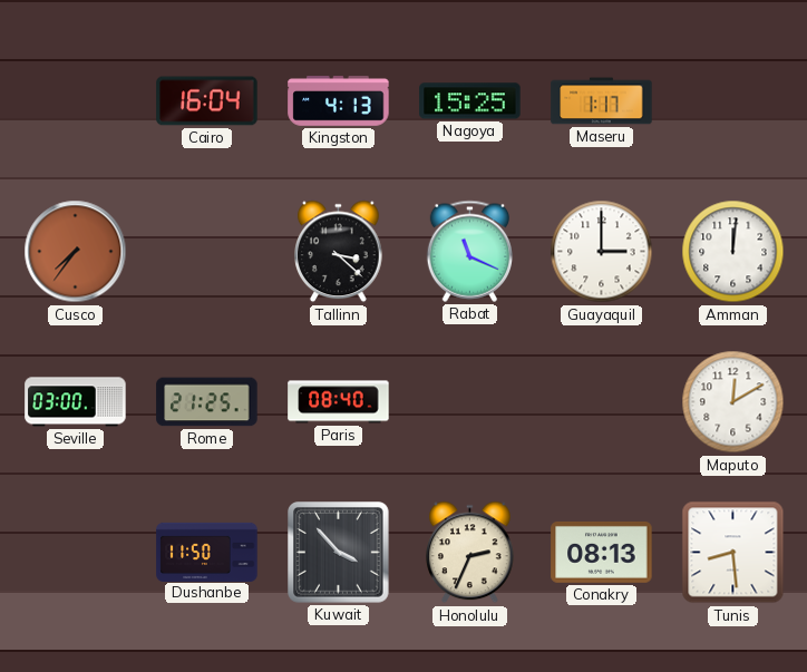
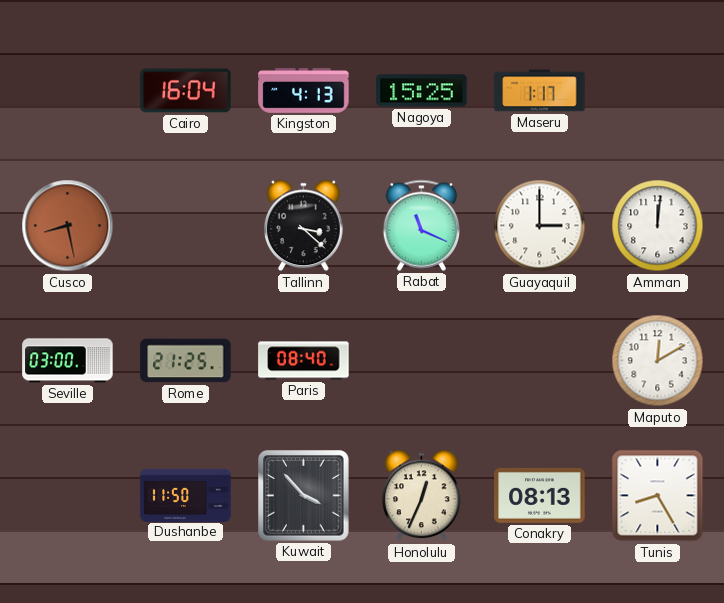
Cusco: 7:36 -> 8:28
Honolulu: 2:34 -> 12:34
Tunis: 8:29 -> 8:25
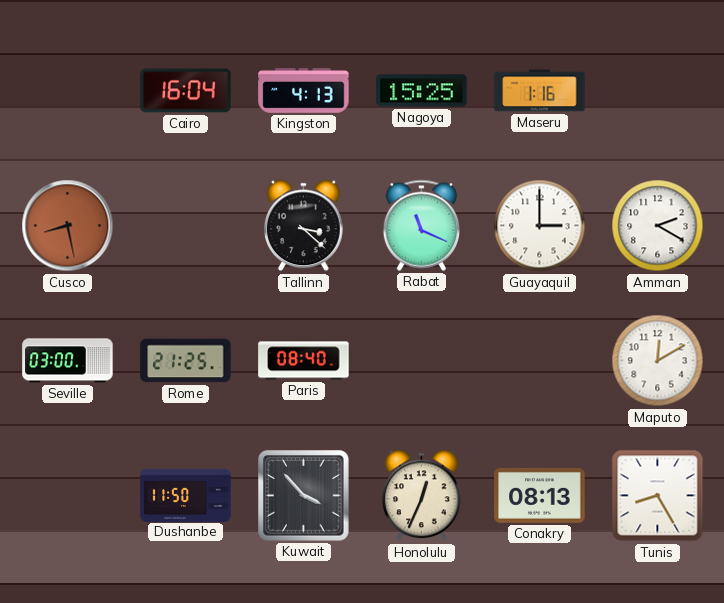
Maseru: 1:17 -> 1:16
Amman: 12:01 -> 2:20
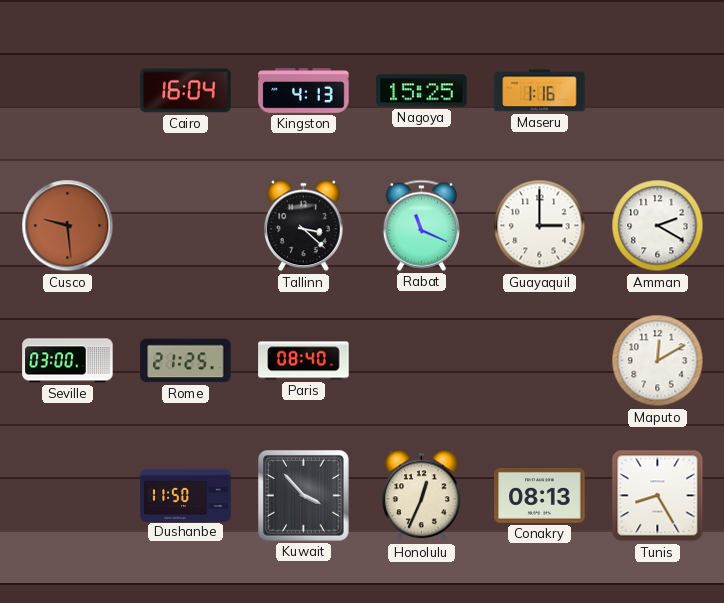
Cusco: 8:28 -> 9:29
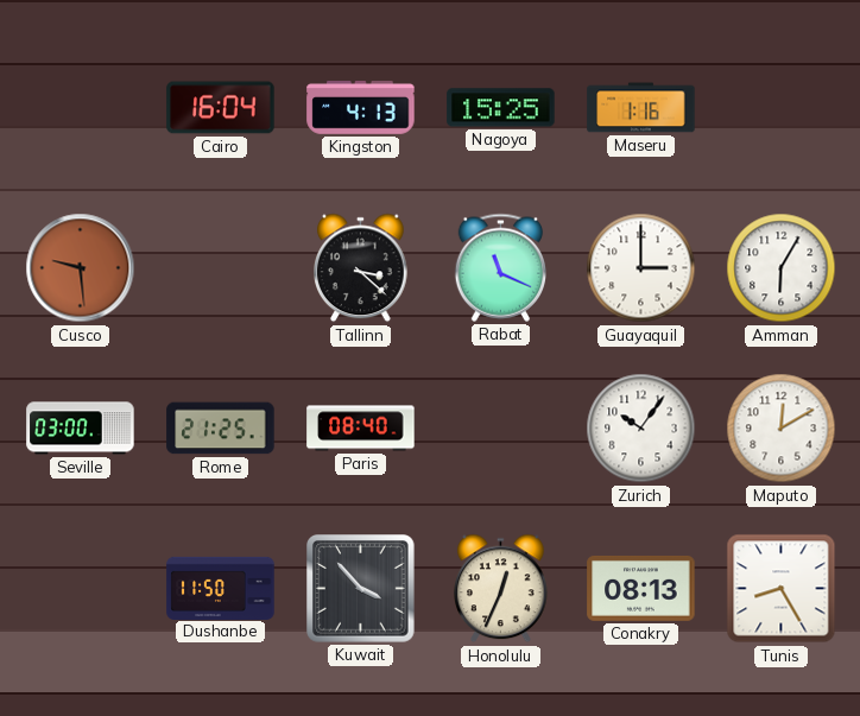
Amman: 2:20 -> 6:05
Zurich: none -> 10:06
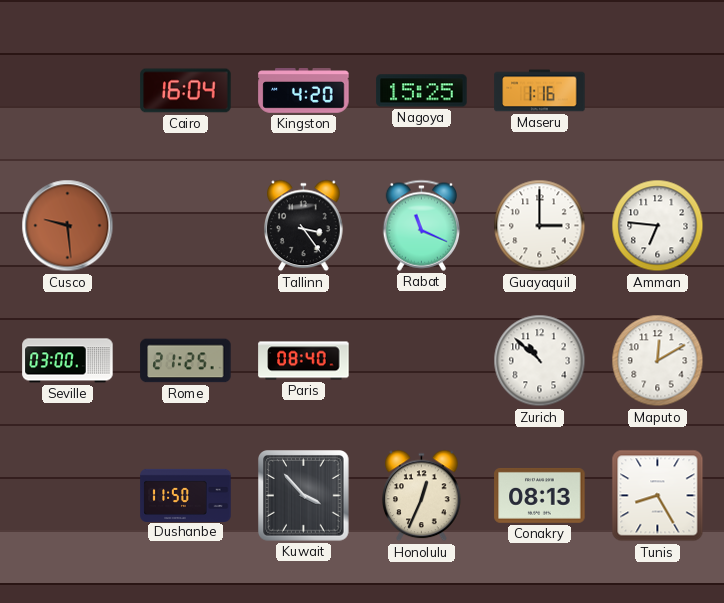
Kingston: 4:13 -> 4:20
Tallinn: 3:22 -> 3:24
Amman: 6:05 -> 6:46
Zurich: 10:06 -> 10:52
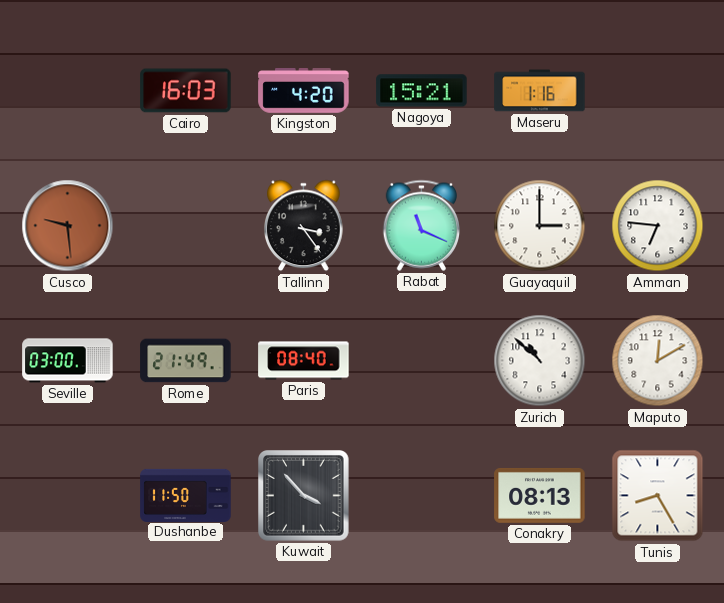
Cairo: 16:04 -> 16:03
Nagoya: 15:25 -> 15:21
Rome: 21:25 -> 21:49
Honolulu: 12:34 -> none
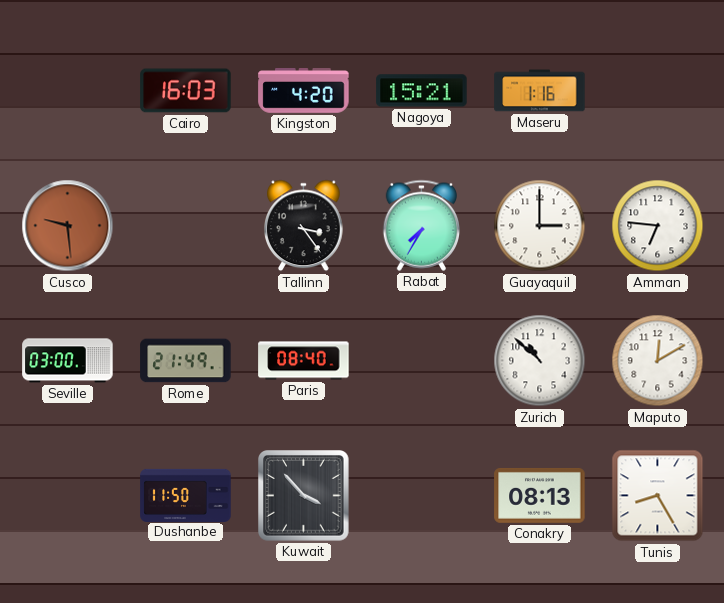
Rabat: 11:19 -> 7:35
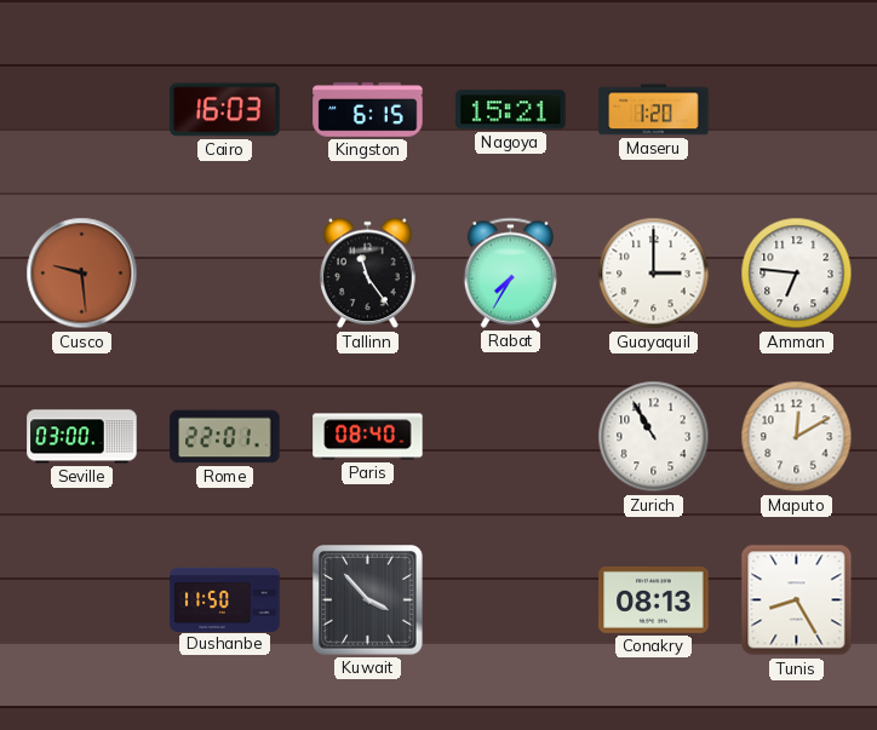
Kingston: 4:20 -> 6:15
Maseru: 1:16 -> 1:20
Tallinn: 3:24 -> 11:24
Rome: 21:49 -> 22:01
Zurich: 10:52 -> 10:55
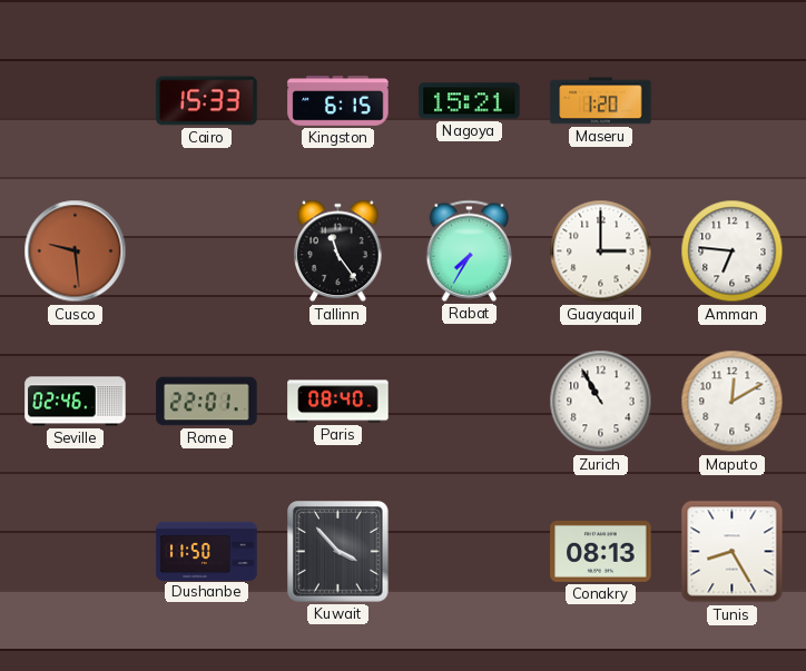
Cairo: 16:03 -> 15:33
Seville: 03:00 -> 02:46
